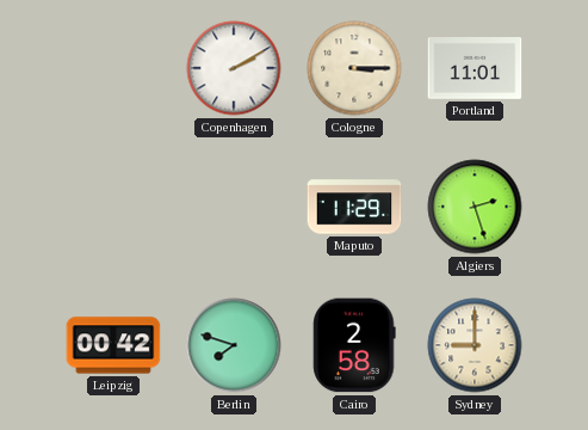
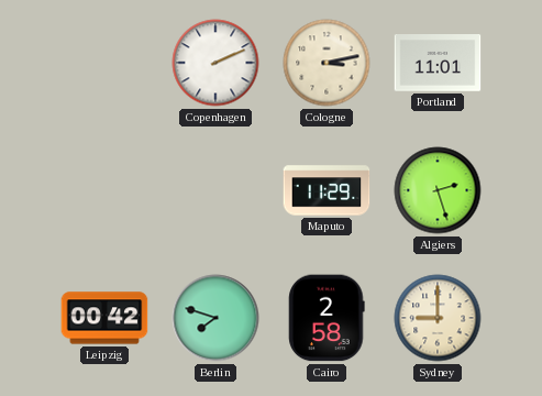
Copenhagen: 2:10 -> 2:11
Cologne: 3:15 -> 3:13
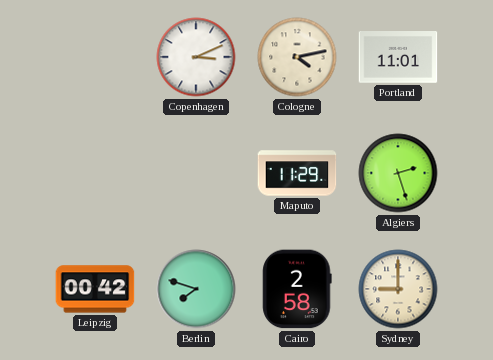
Copenhagen: 2:11 -> 3:11
Cologne: 3:13 -> 4:13
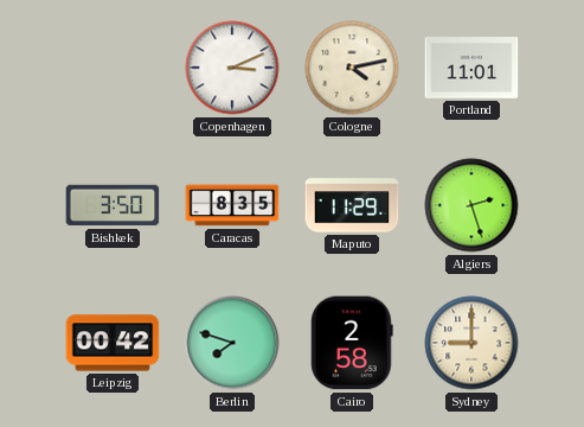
Bishkek: none -> 3:50
Caracas: none -> 8:35
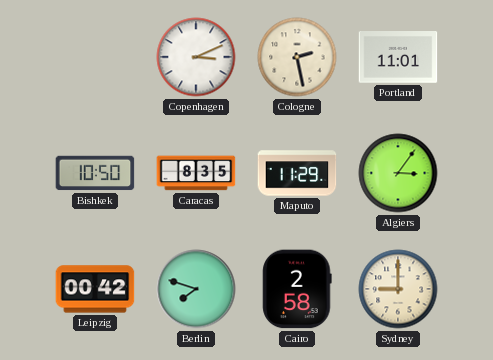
Cologne: 4:13 -> 2:28
Bishkek: 3:50 -> 10:50
Algiers: 2:27 -> 3:06
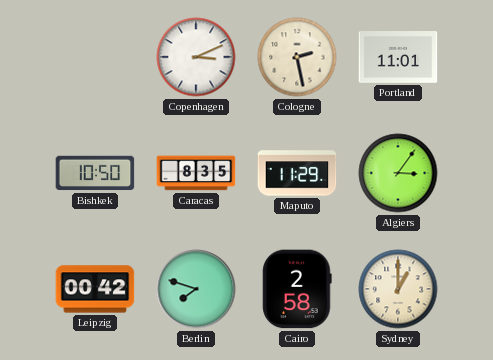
Sydney: 9:00 -> 1:00
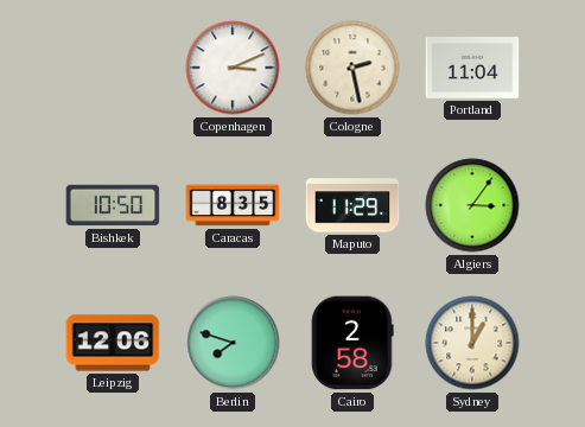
Portland: 11:01 -> 11:04
Leipzig: 00:42 -> 12:06
